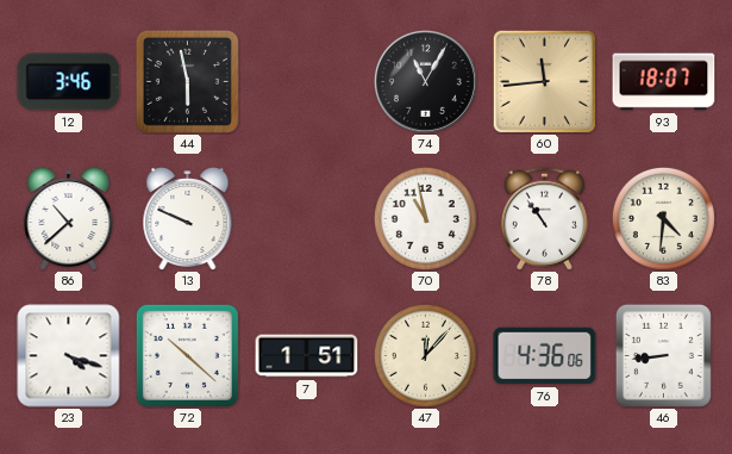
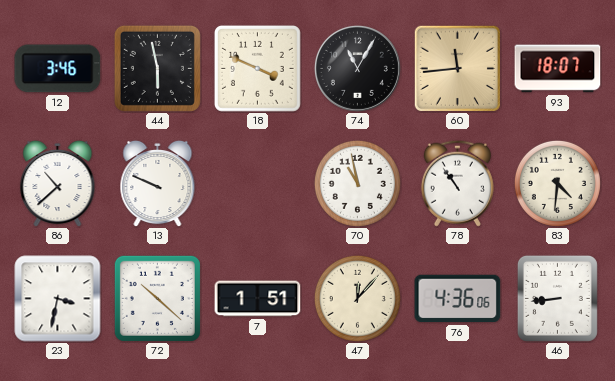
18: none -> 3:49
23: 4:18 -> 3:32
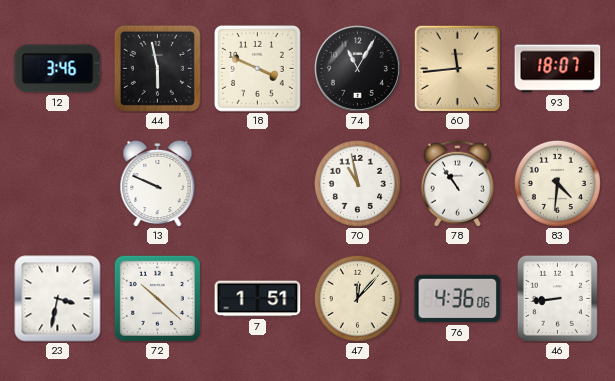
86: 10:38 -> none
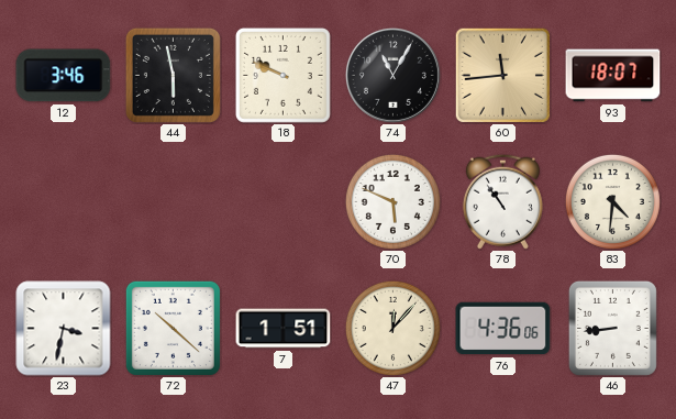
18: 3:49 -> 9:49
13: 9:49 -> none
70: 10:58 -> 5:49
